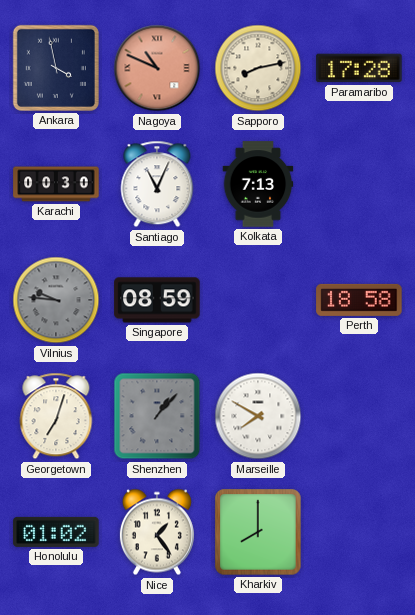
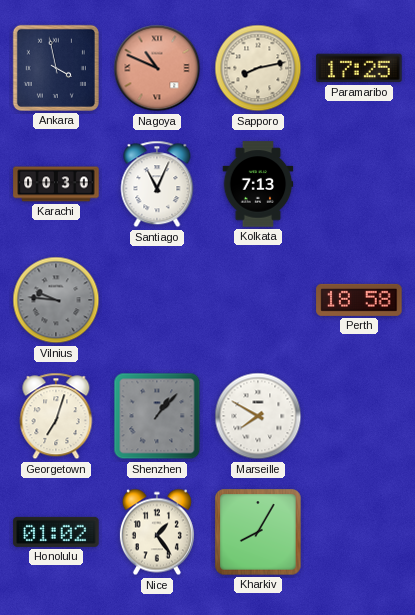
Paramaribo: 17:28 -> 17:25
Singapore: 08:59 -> none
Kharkiv: 8:00 -> 8:05
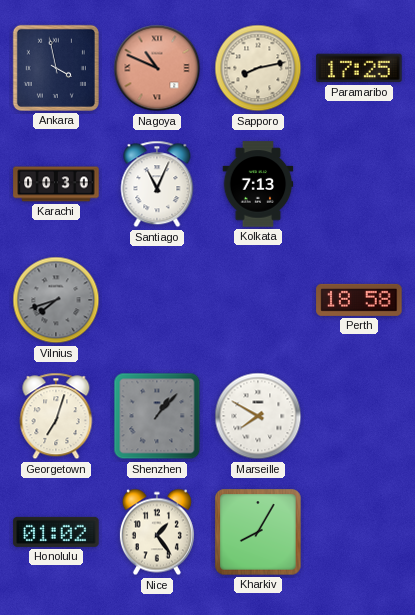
Vilnius: 9:46 -> 7:42
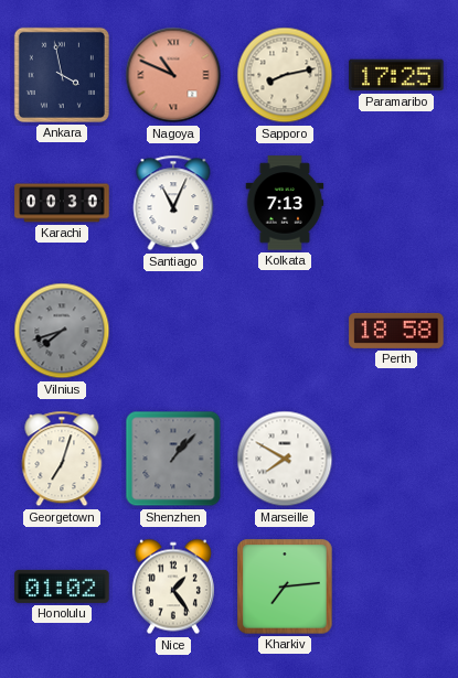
Kharkiv: 8:05 -> 7:14
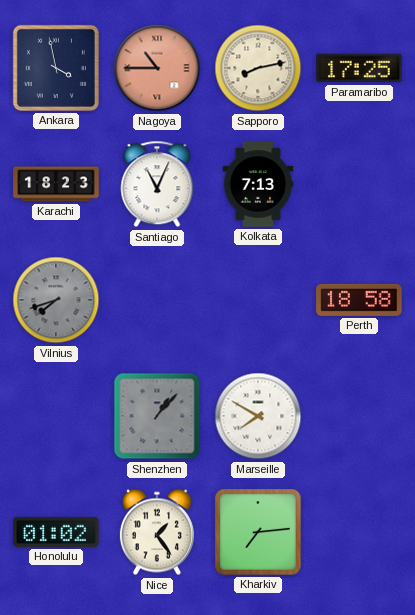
Nagoya: 10:49 -> 10:45
Karachi: 00:30 -> 18:23
Georgetown: 7:03 -> none
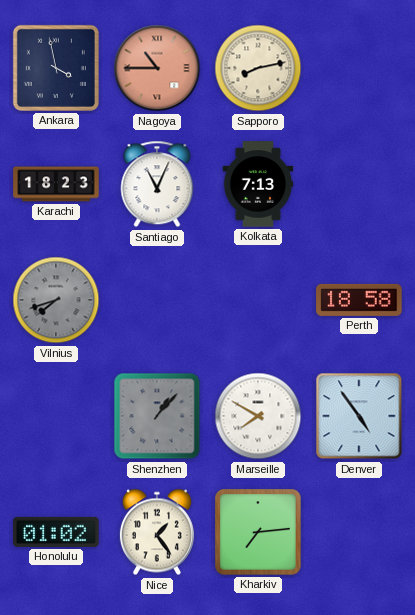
Paramaribo: 17:25 -> none
Denver: none -> 4:54
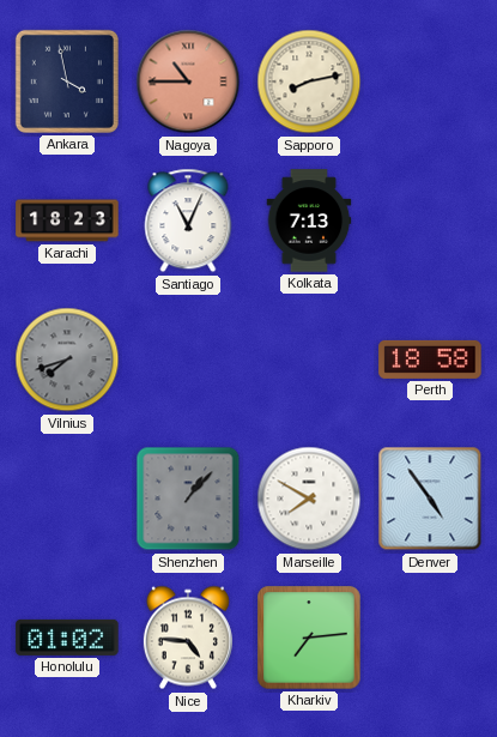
Nice: 1:24 -> 4:46
